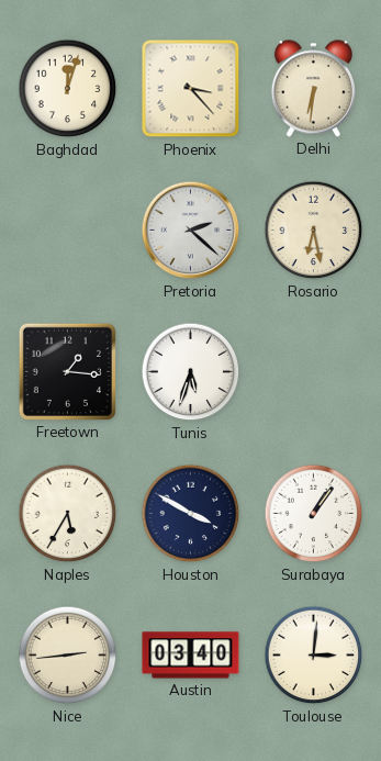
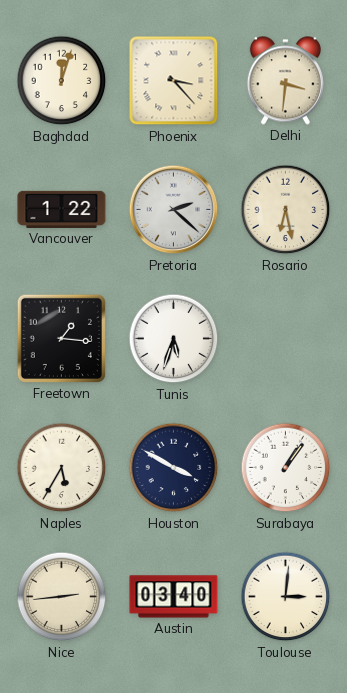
Delhi: 6:31 -> 3:31
Vancouver: none -> 1:22
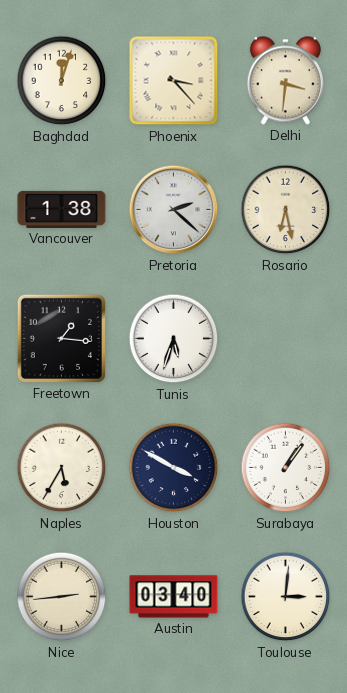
Vancouver: 1:22 -> 1:38
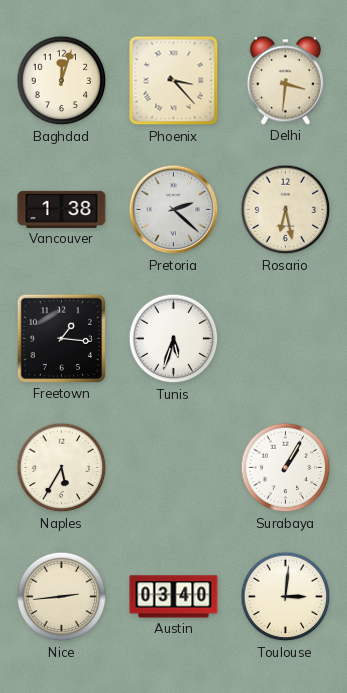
Houston: 3:50 -> none
Surabaya: 1:06 -> 1:05
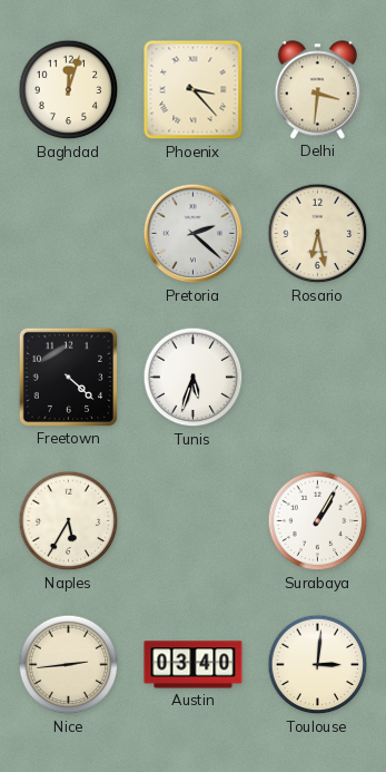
Vancouver: 1:38 -> none
Freetown: 1:16 -> 4:22
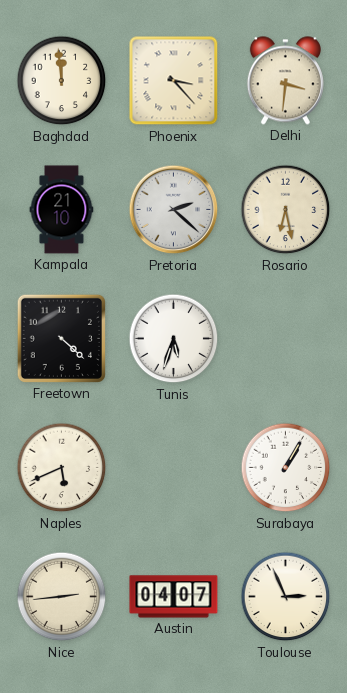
Baghdad: 12:03 -> 11:59
Kampala: none -> 21:10
Naples: 5:35 -> 5:41
Austin: 03:40 -> 04:07
Toulouse: 3:01 -> 2:56
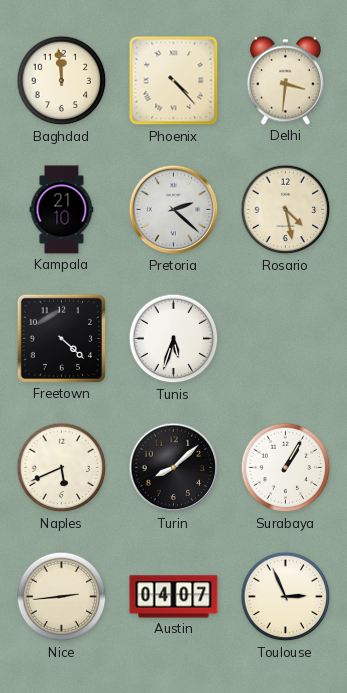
Phoenix: 3:23 -> 4:23
Rosario: 6:28 -> 4:28
Turin: none -> 8:08
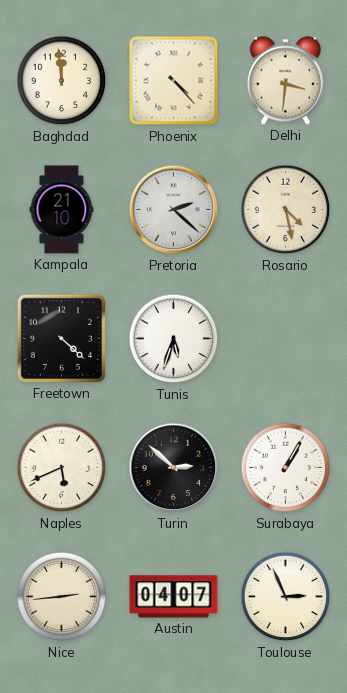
Turin: 8:08 -> 2:52
